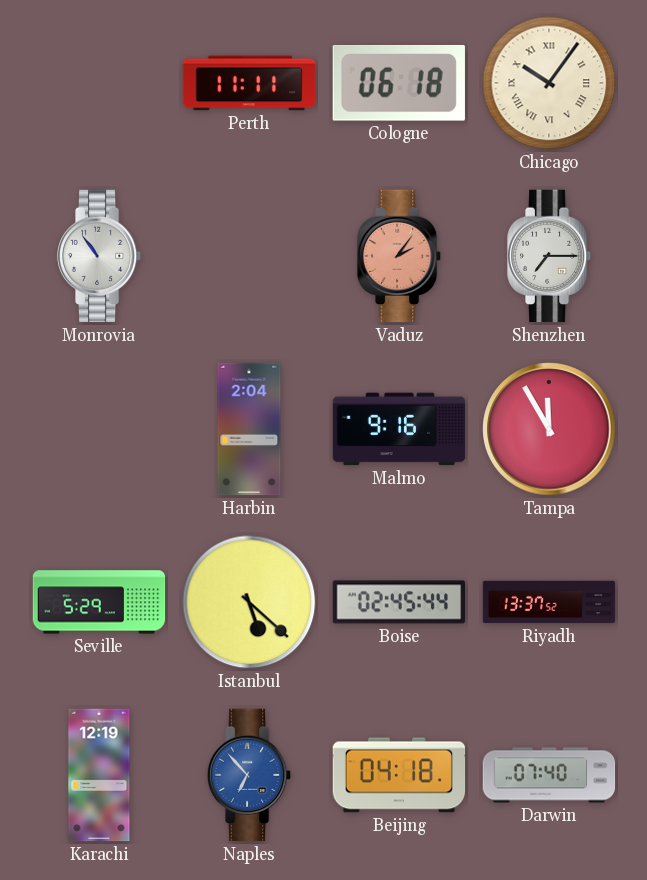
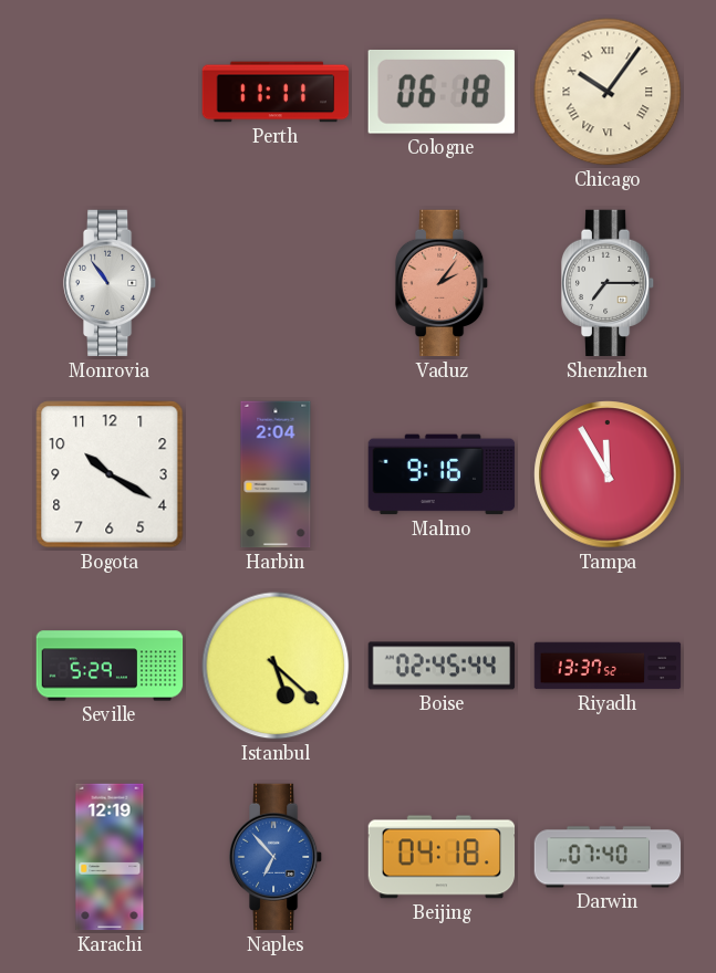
Bogota: none -> 10:20
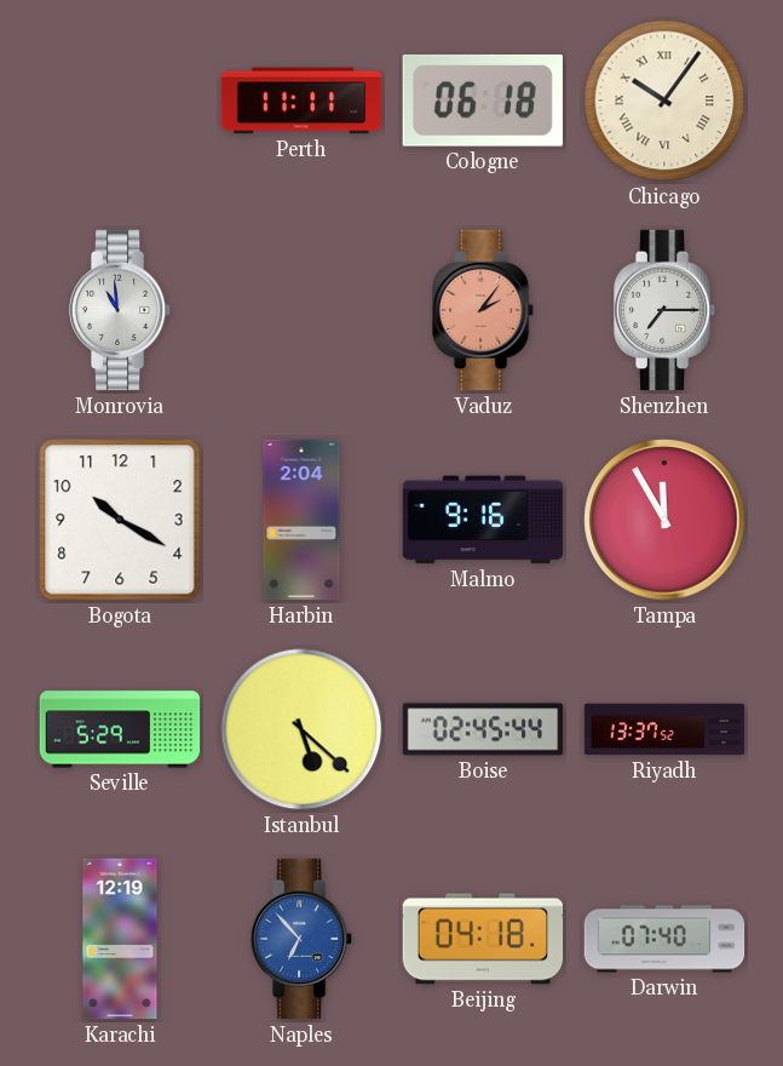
Monrovia: 10:54 -> 10:59
